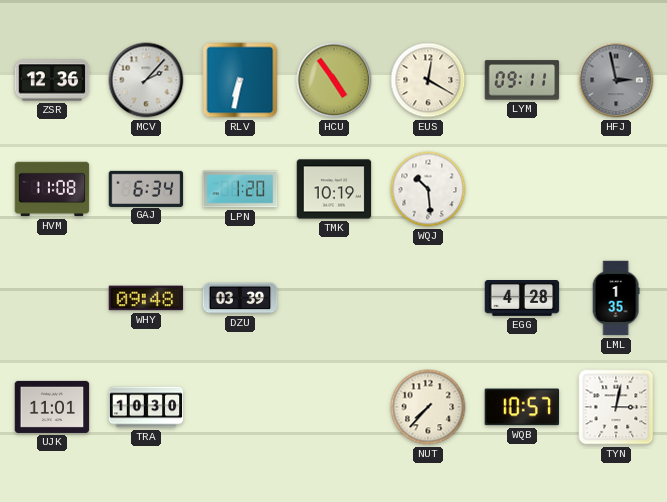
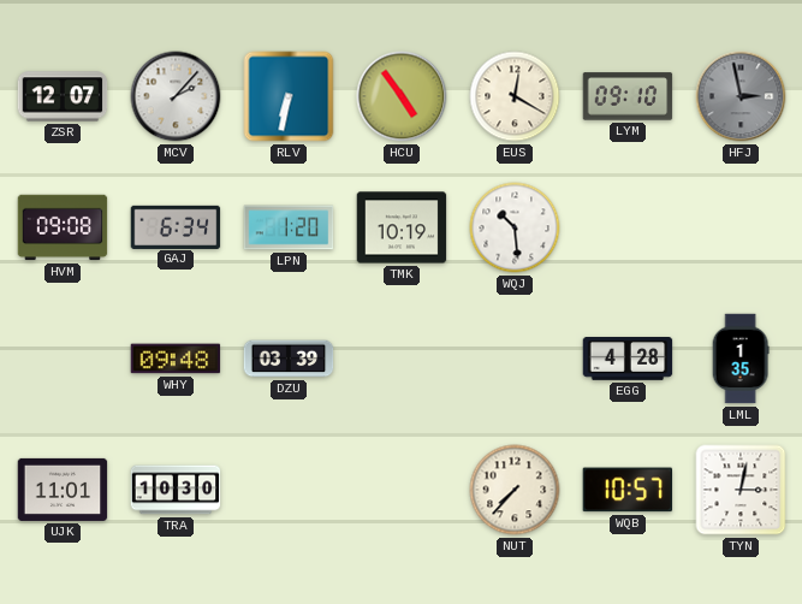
ZSR: 12:36 -> 12:07
LYM: 09:11 -> 09:10
HVM: 11:08 -> 09:08
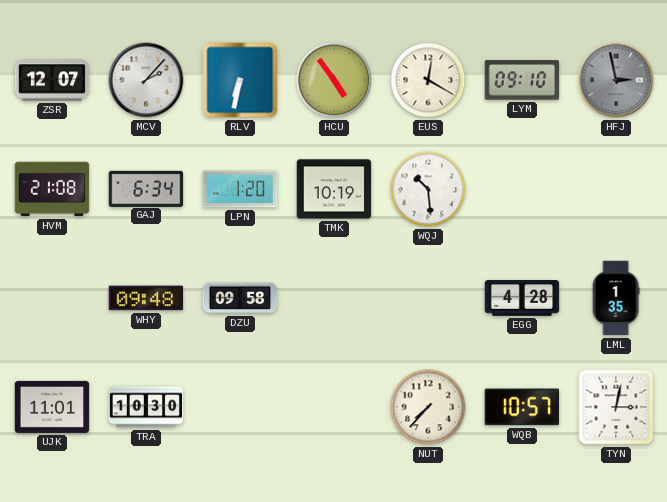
HVM: 09:08 -> 21:08
DZU: 03:39 -> 09:58
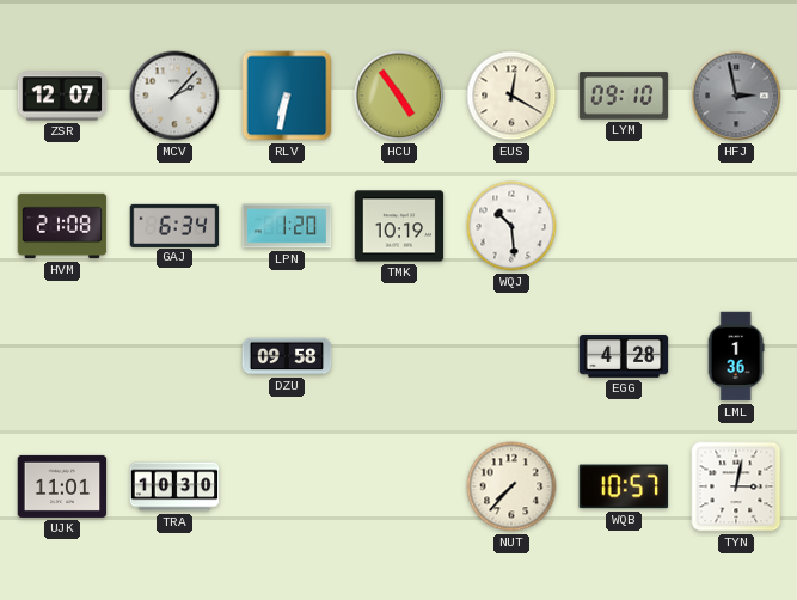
WHY: 09:48 -> none
LML: 1:35 -> 1:36
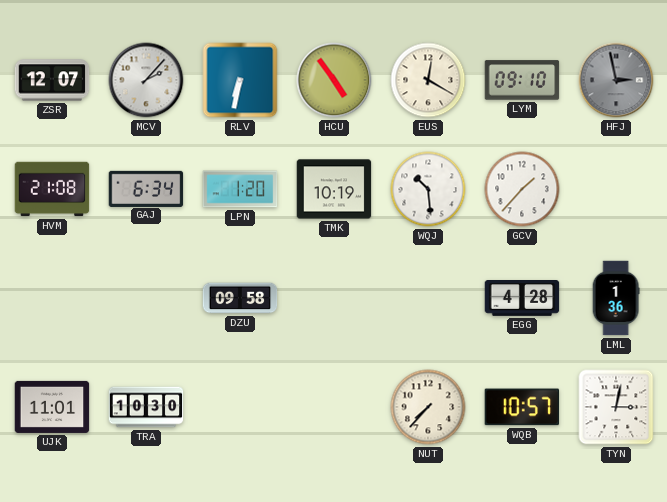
GCV: none -> 1:37
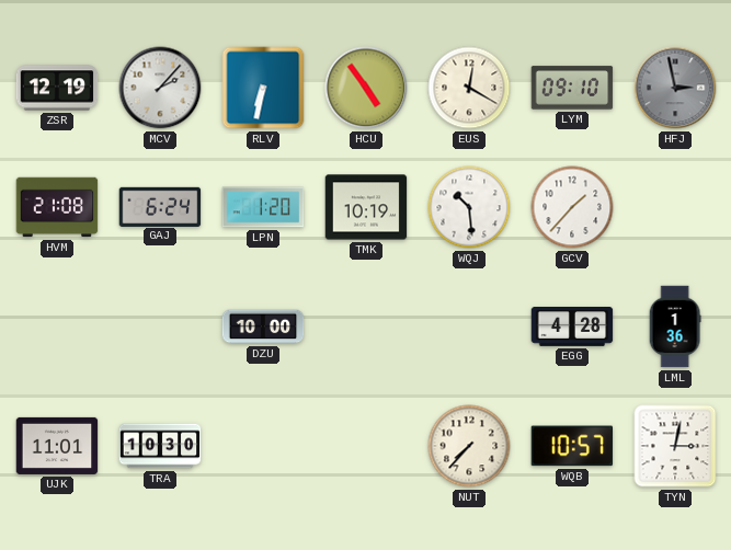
ZSR: 12:07 -> 12:19
GAJ: 6:34 -> 6:24
DZU: 09:58 -> 10:00
